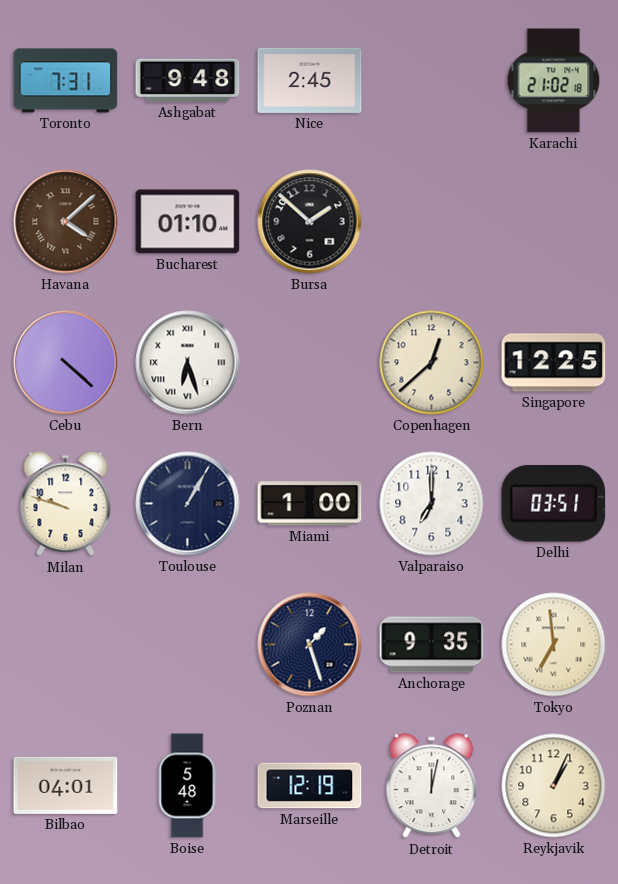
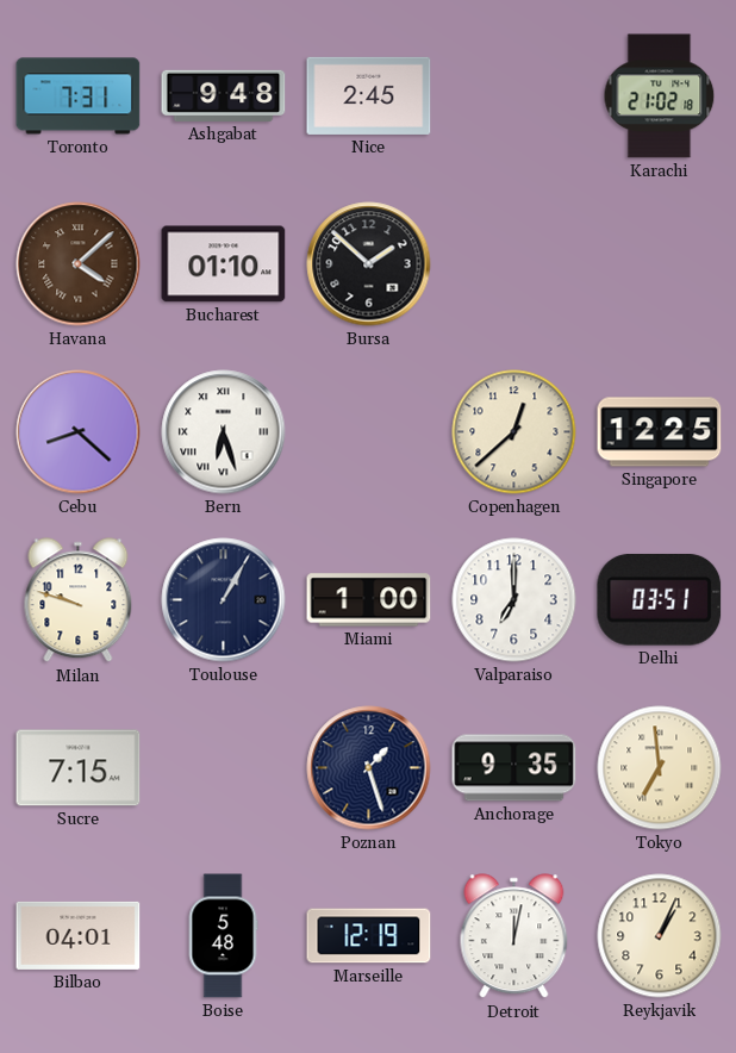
Cebu: 4:22 -> 8:22
Sucre: none -> 7:15
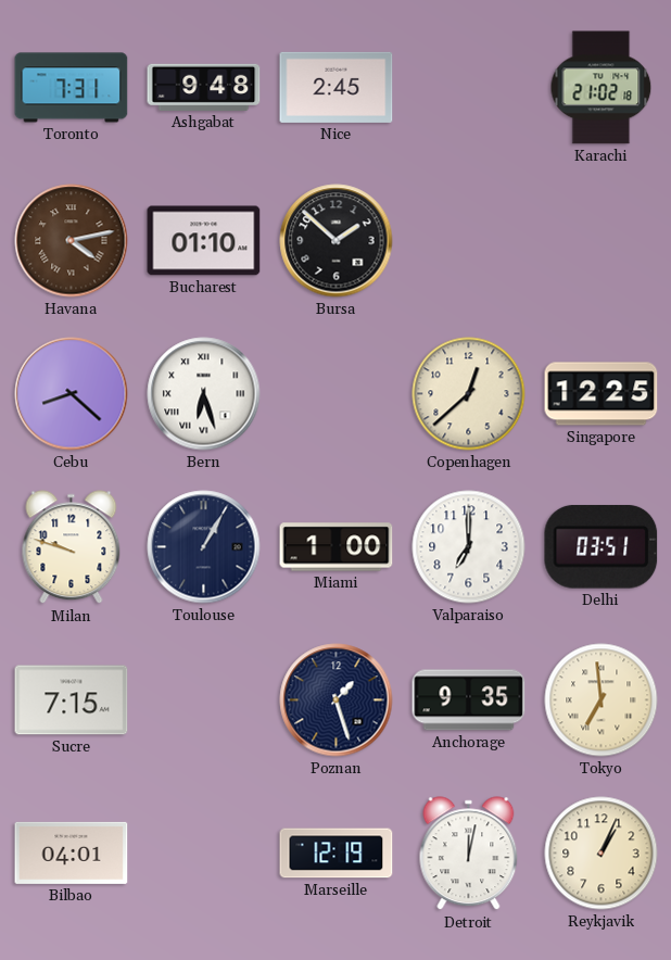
Havana: 4:08 -> 4:13
Boise: 5:48 -> none
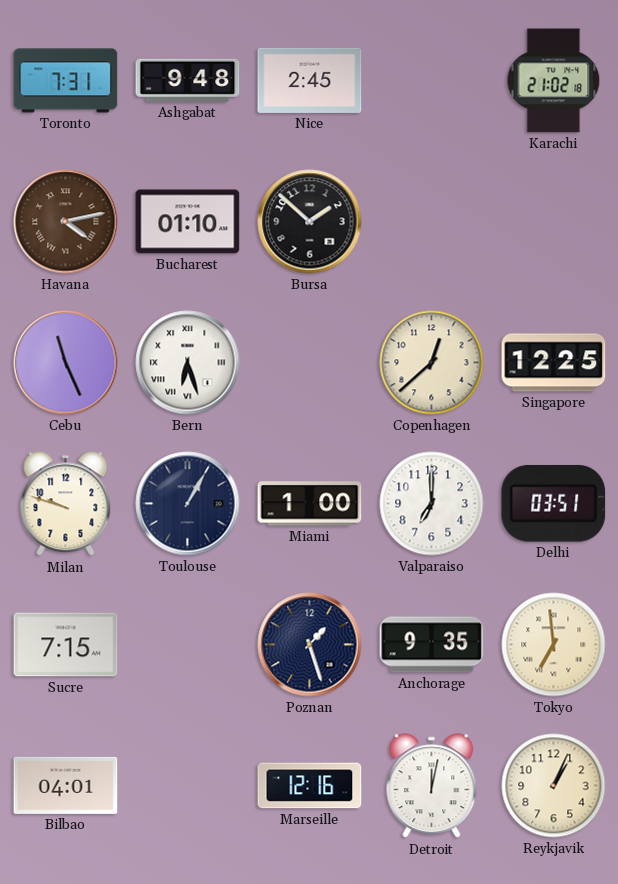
Cebu: 8:22 -> 11:26
Marseille: 12:19 -> 12:16
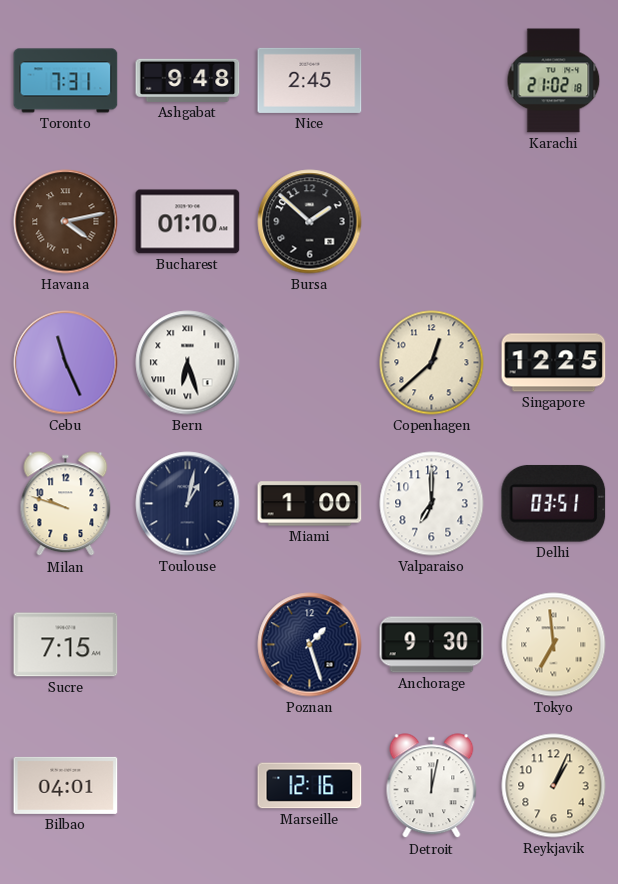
Toulouse: 1:05 -> 1:02
Anchorage: 9:35 -> 9:30
